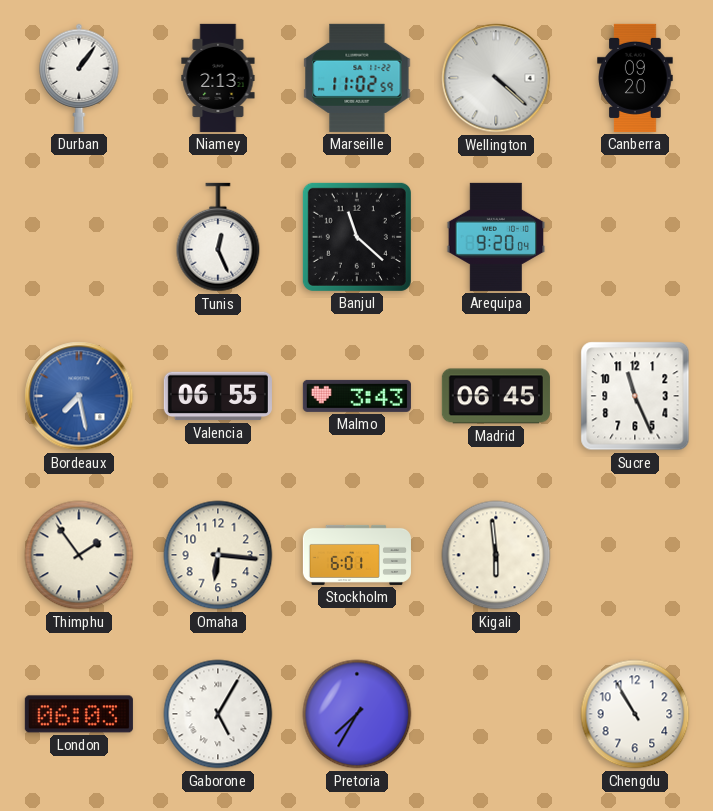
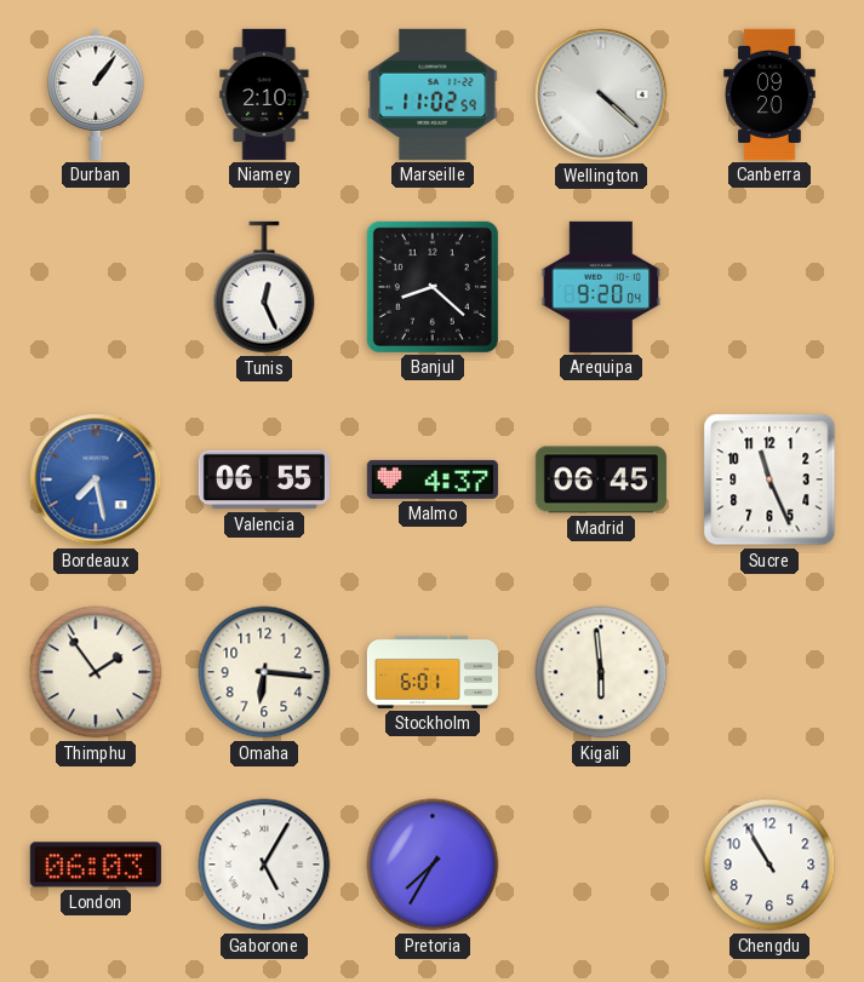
Niamey: 2:13 -> 2:10
Banjul: 11:22 -> 8:22
Malmo: 3:43 -> 4:37
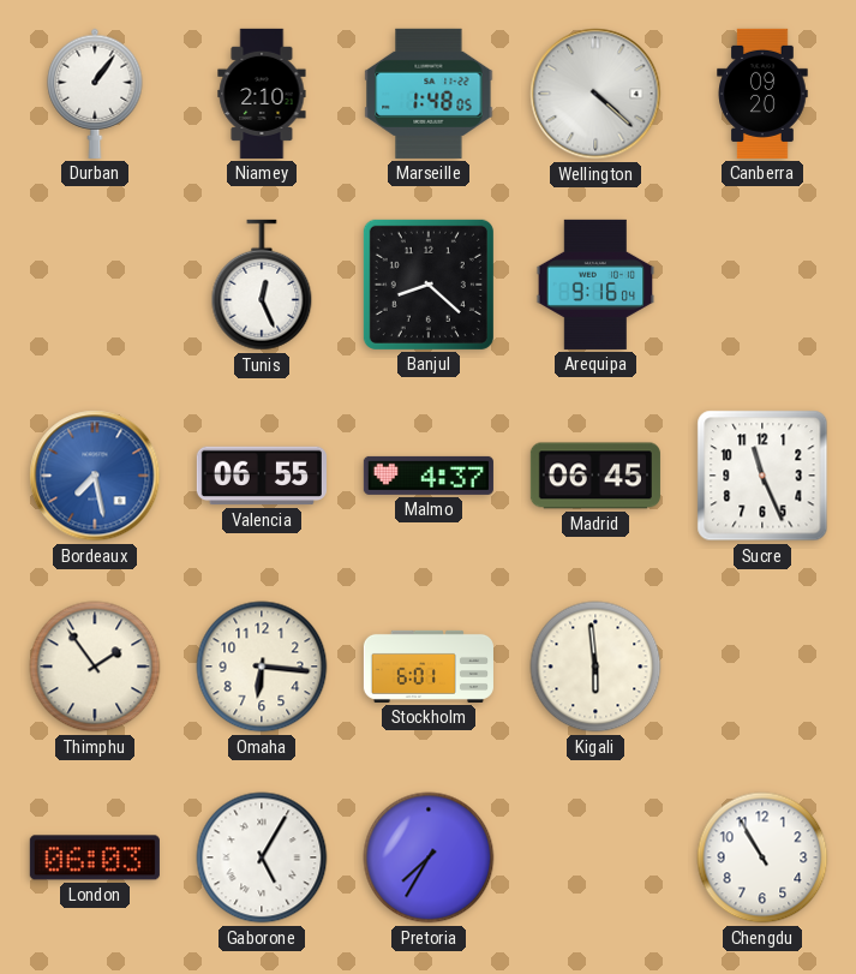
Marseille: 11:02 -> 1:48
Arequipa: 9:20 -> 9:16
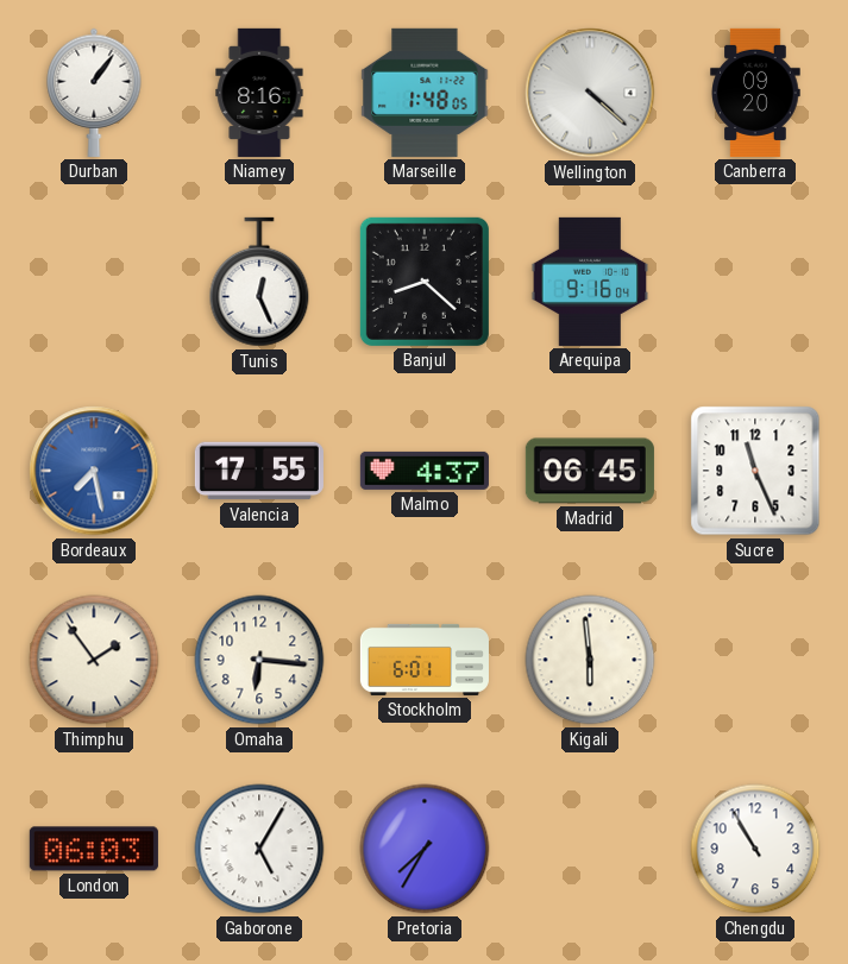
Niamey: 2:10 -> 8:16
Valencia: 06:55 -> 17:55
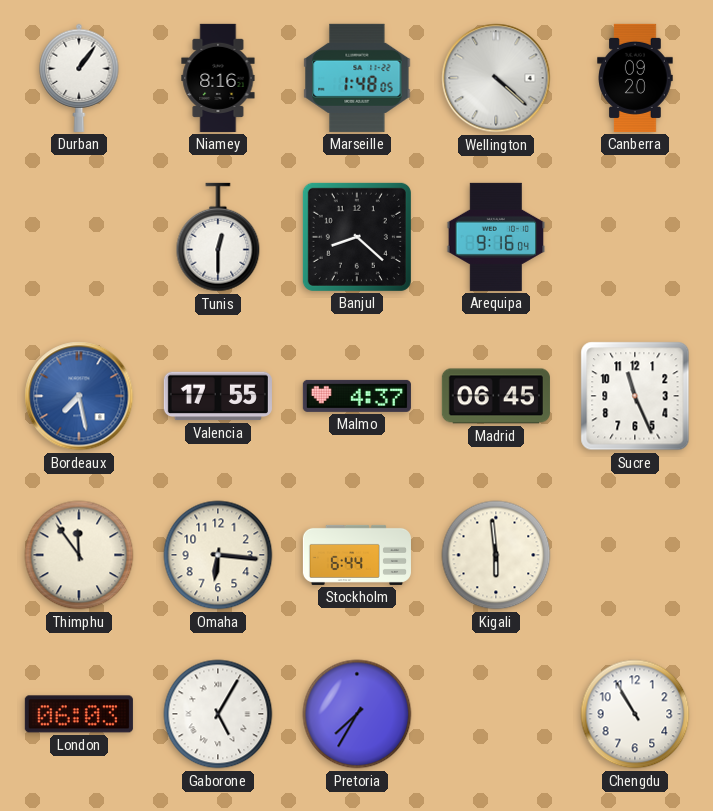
Tunis: 12:26 -> 12:30
Thimphu: 1:54 -> 11:54
Stockholm: 6:01 -> 6:44
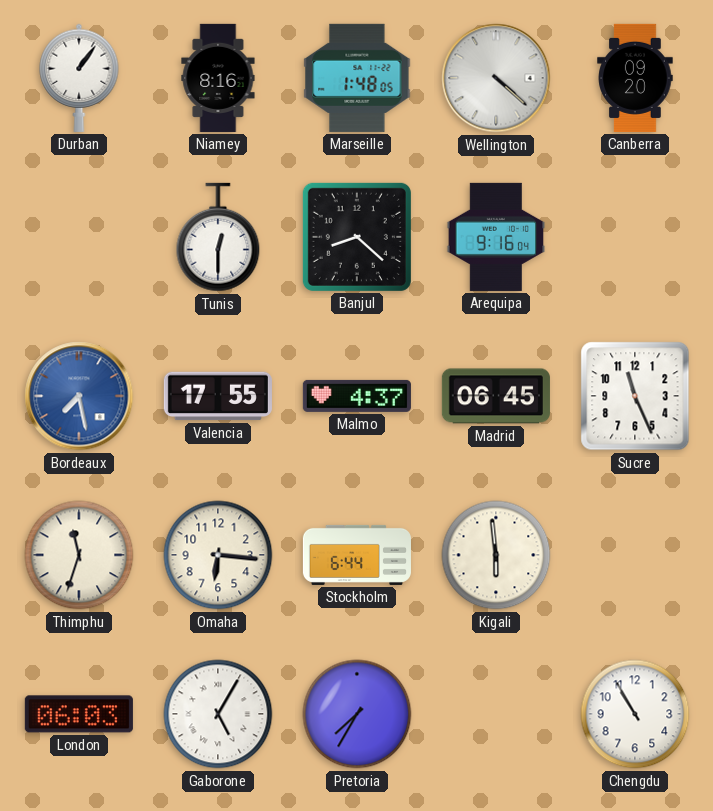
Thimphu: 11:54 -> 11:33
